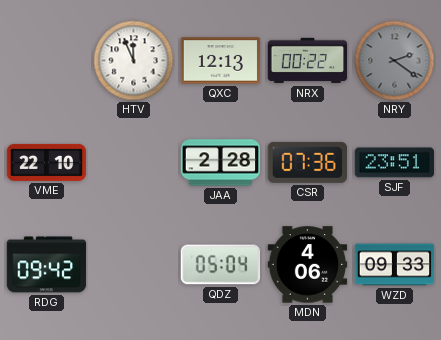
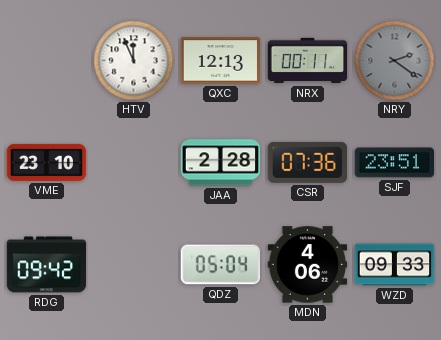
NRX: 00:22 -> 00:11
VME: 22:10 -> 23:10
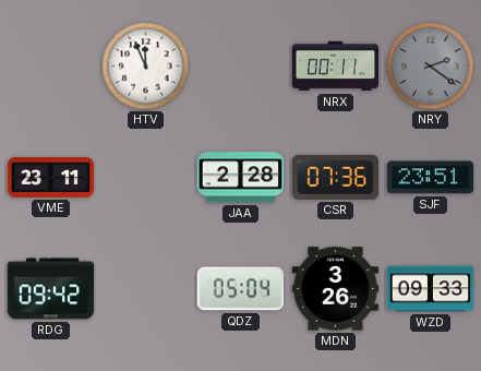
QXC: 12:13 -> none
VME: 23:10 -> 23:11
MDN: 4:06 -> 3:26
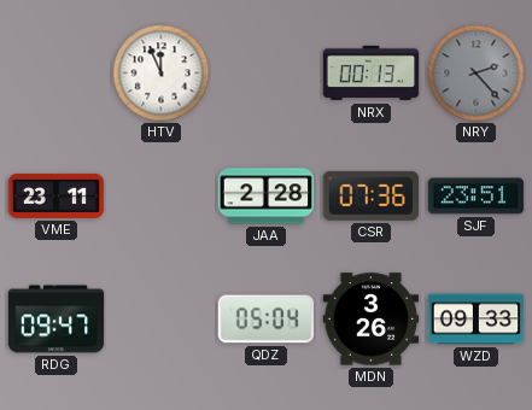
NRX: 00:11 -> 00:13
NRY: 2:21 -> 2:23
RDG: 09:42 -> 09:47
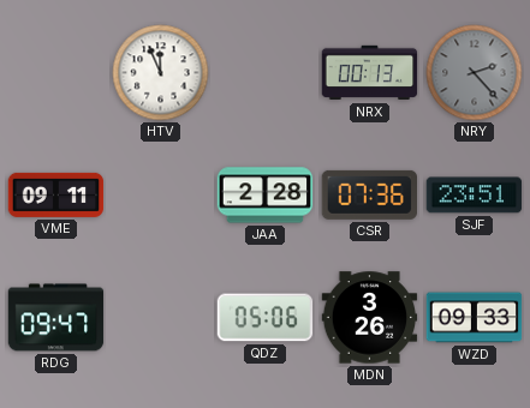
VME: 23:11 -> 09:11
QDZ: 05:04 -> 05:06
